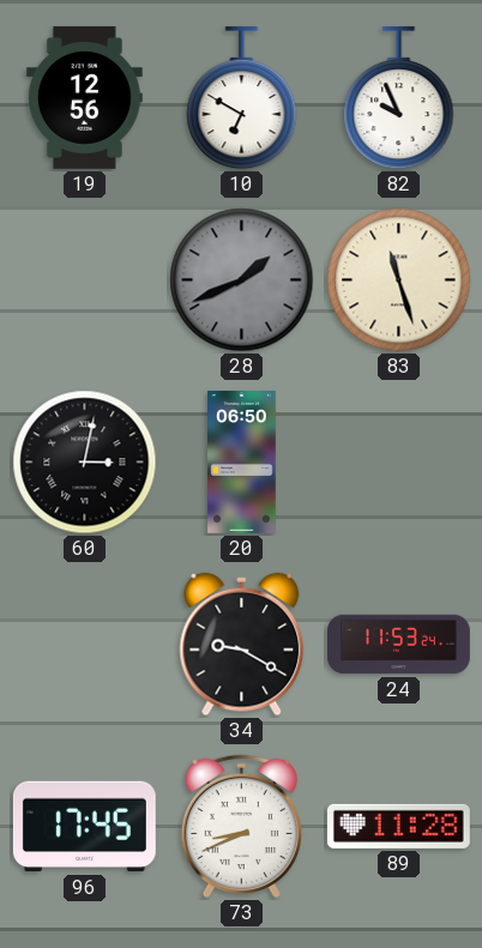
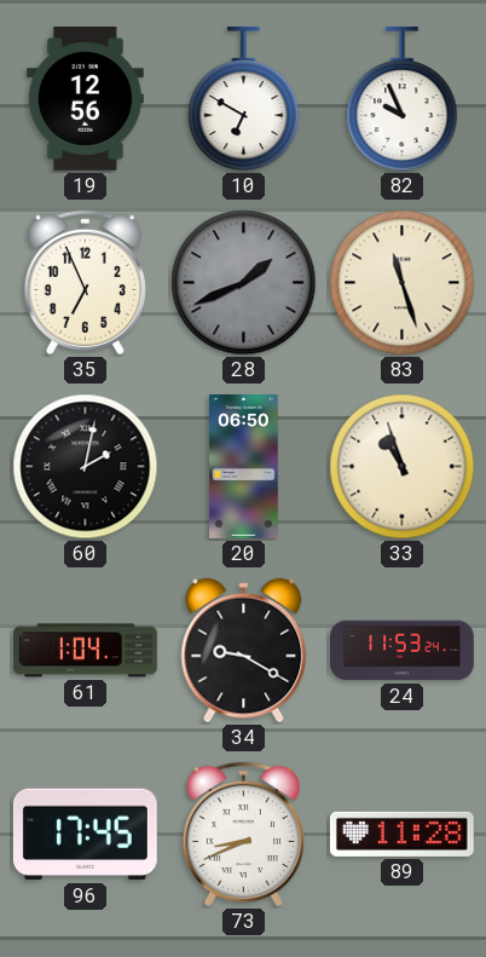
35: none -> 6:56
60: 3:02 -> 2:02
33: none -> 10:57
61: none -> 1:04
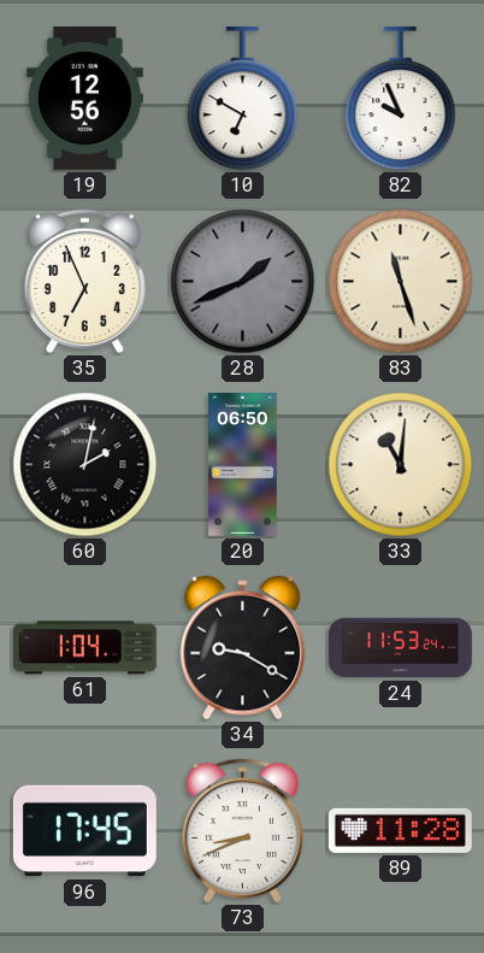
33: 10:57 -> 11:01
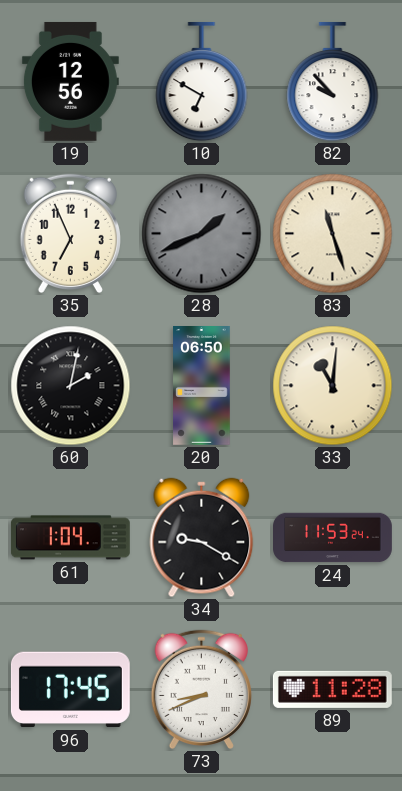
82: 9:56 -> 9:53
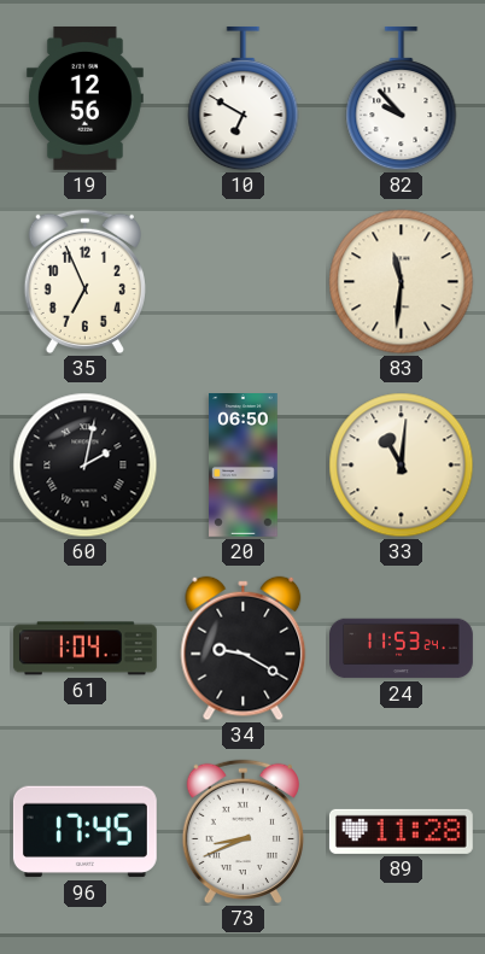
28: 1:41 -> none
83: 11:27 -> 11:31
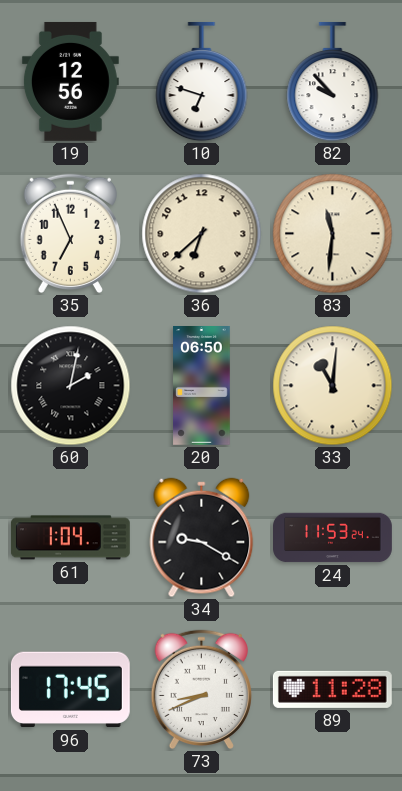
10: 6:50 -> 6:48
36: none -> 6:38
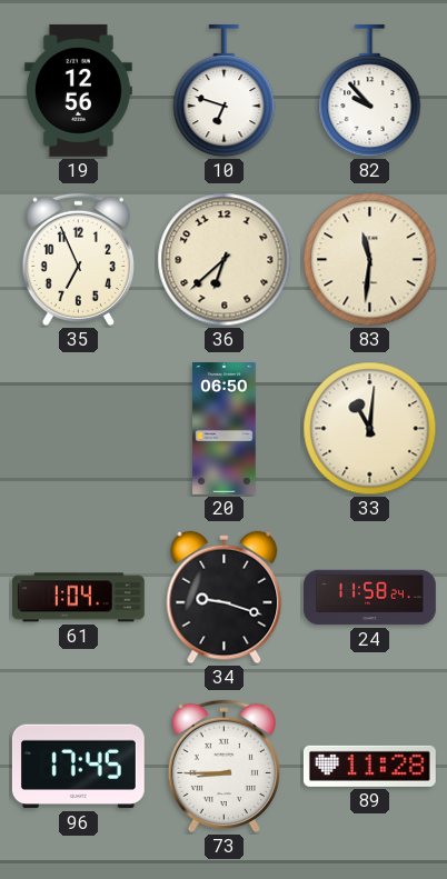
60: 2:02 -> none
34: 9:20 -> 9:18
24: 11:53 -> 11:58
73: 8:41 -> 8:45
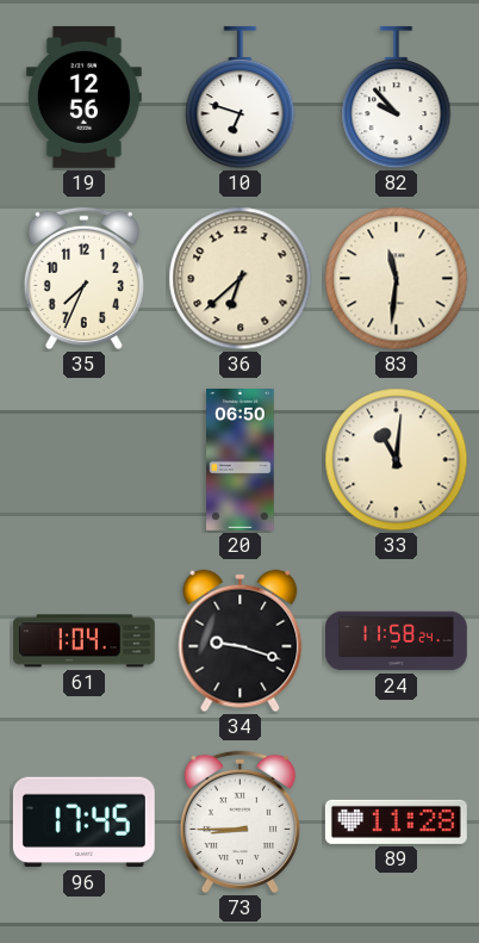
35: 6:56 -> 7:34
